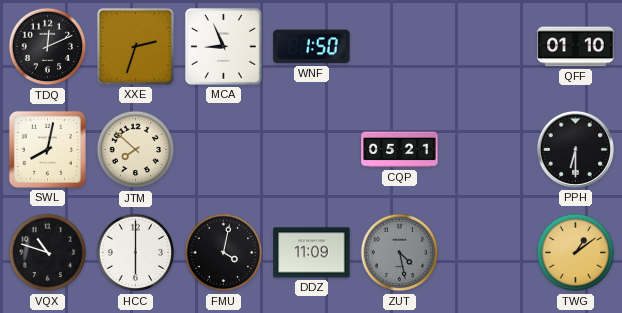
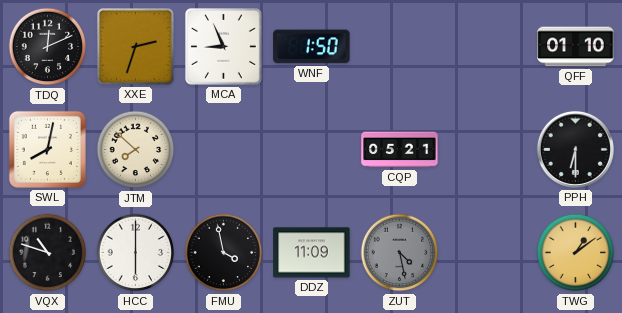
FMU: 4:02 -> 3:58
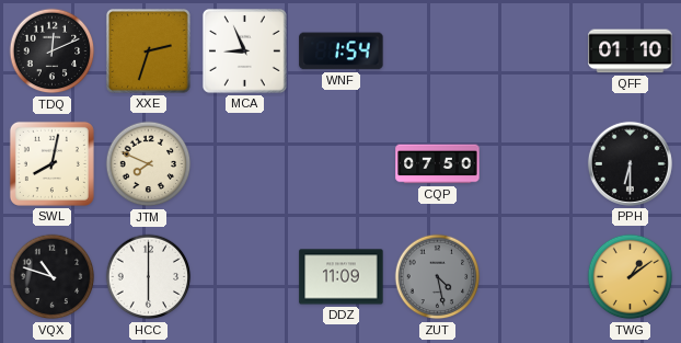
WNF: 1:50 -> 1:54
JTM: 7:52 -> 7:49
CQP: 05:21 -> 07:50
FMU: 3:58 -> none
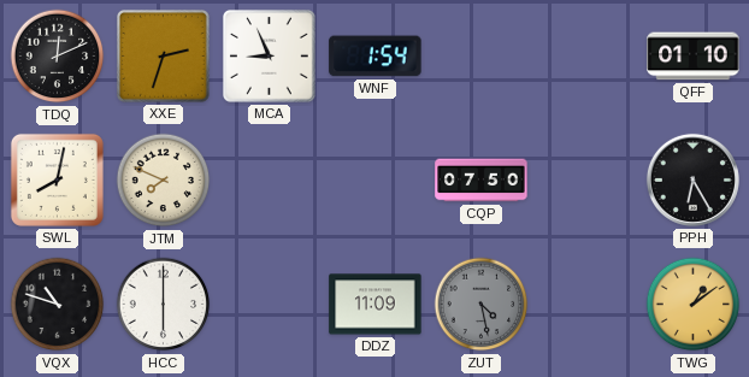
PPH: 6:30 -> 6:25
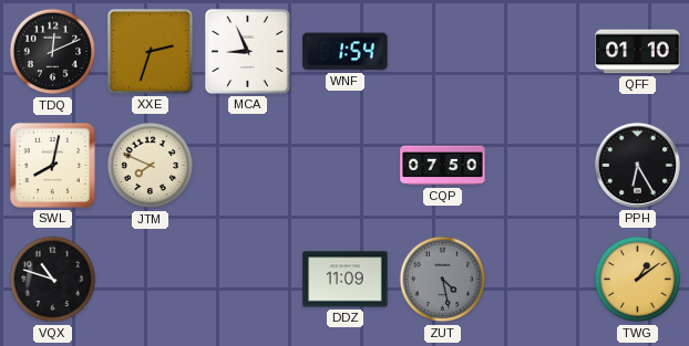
HCC: 6:00 -> none
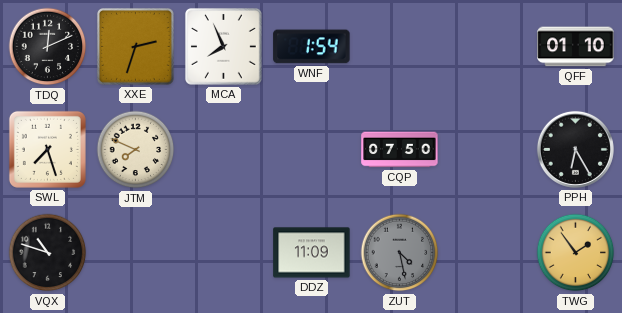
MCA: 8:56 -> 7:56
SWL: 8:02 -> 7:27
TWG: 1:09 -> 1:54
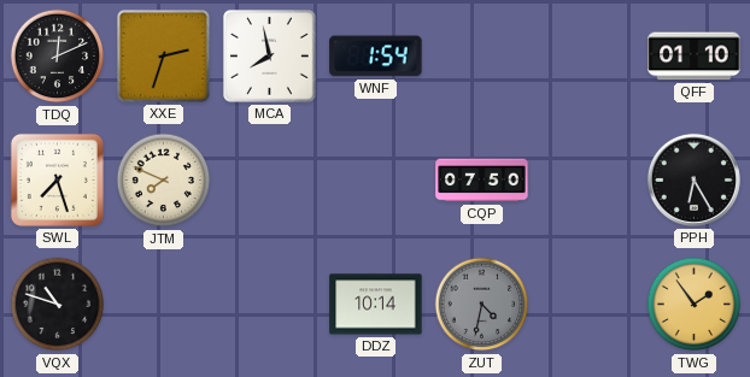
MCA: 7:56 -> 7:58
DDZ: 11:09 -> 10:14
ZUT: 4:28 -> 4:32
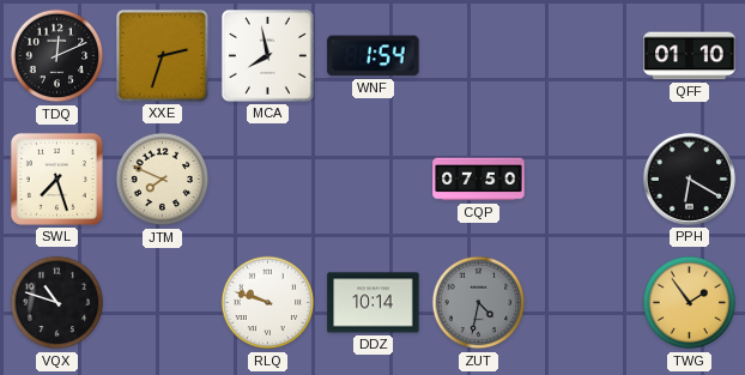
PPH: 6:25 -> 6:20
RLQ: none -> 9:48
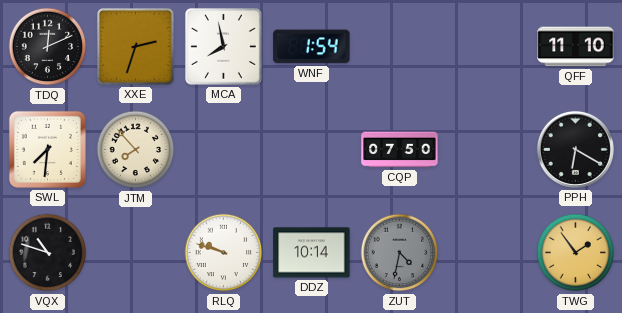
QFF: 01:10 -> 11:10
SWL: 7:27 -> 7:31
JTM: 7:49 -> 7:53
